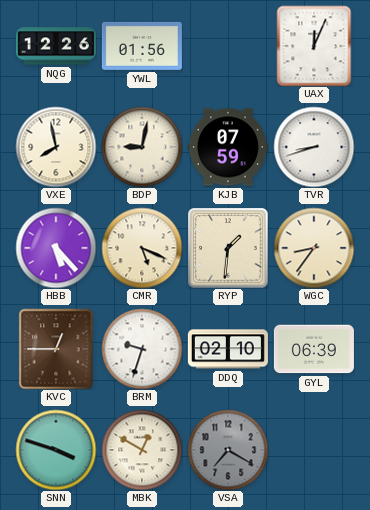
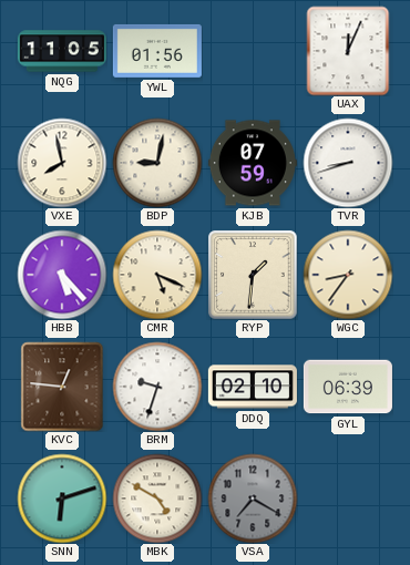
NQG: 12:26 -> 11:05
KVC: 12:45 -> 12:46
SNN: 3:48 -> 6:12
MBK: 12:50 -> 4:50
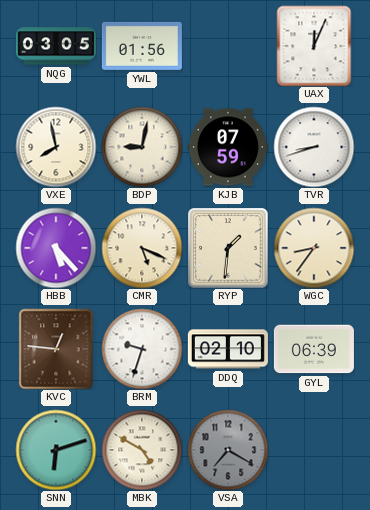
NQG: 11:05 -> 03:05
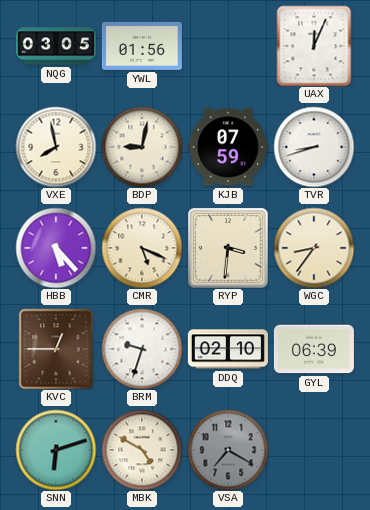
RYP: 1:31 -> 3:31
KVC: 12:46 -> 12:45
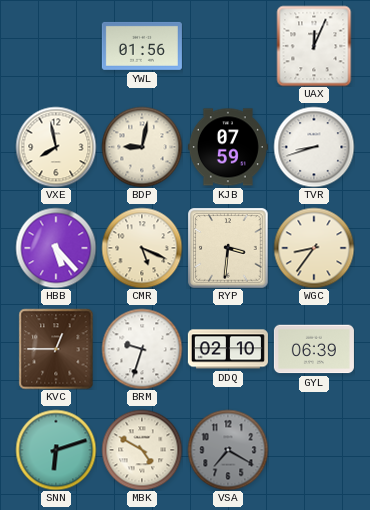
NQG: 03:05 -> none
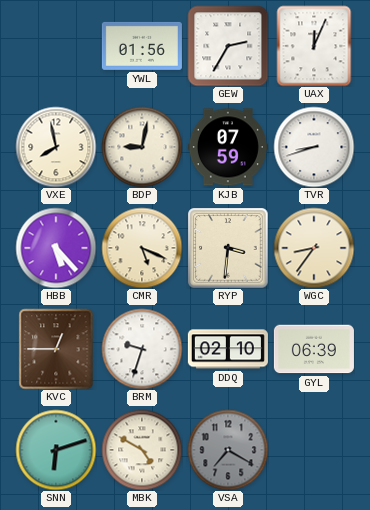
GEW: none -> 2:35
